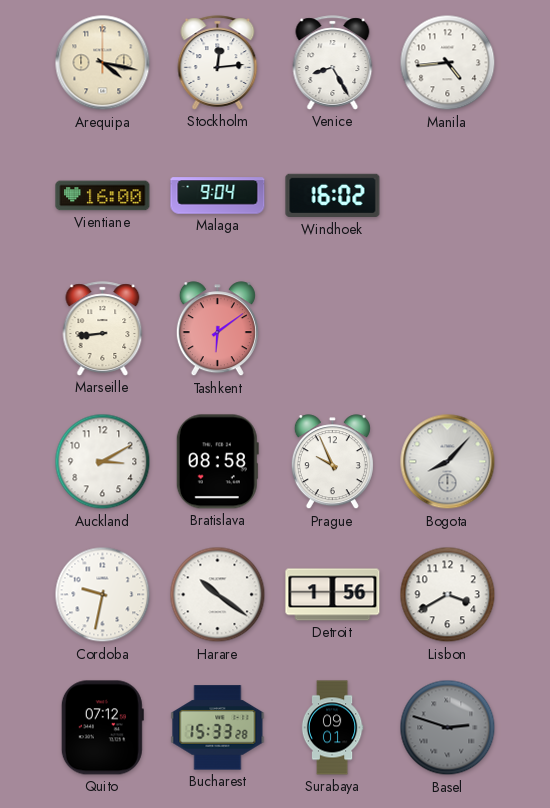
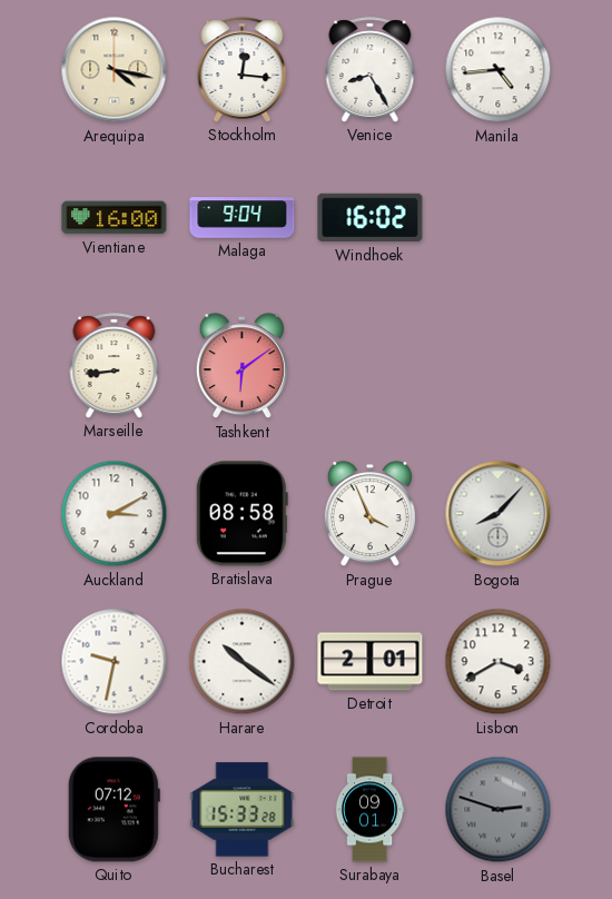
Stockholm: 12:14 -> 12:16
Prague: 9:56 -> 3:56
Detroit: 1:56 -> 2:01
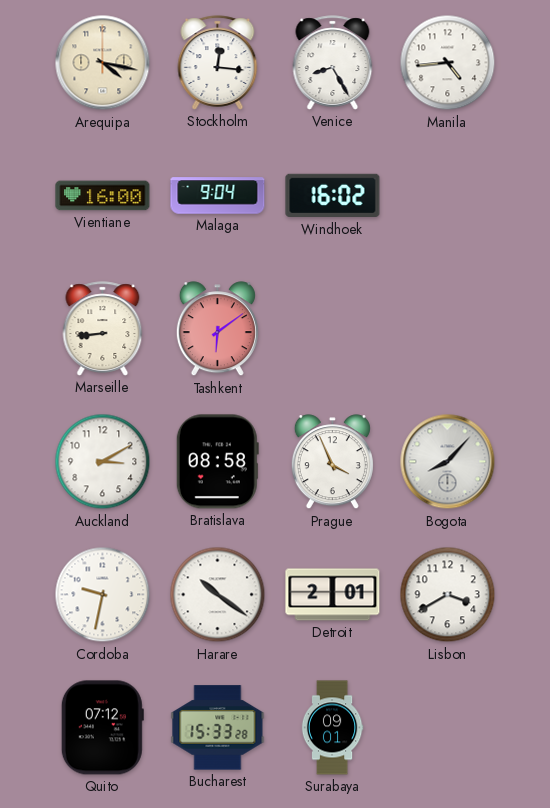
Basel: 2:48 -> none
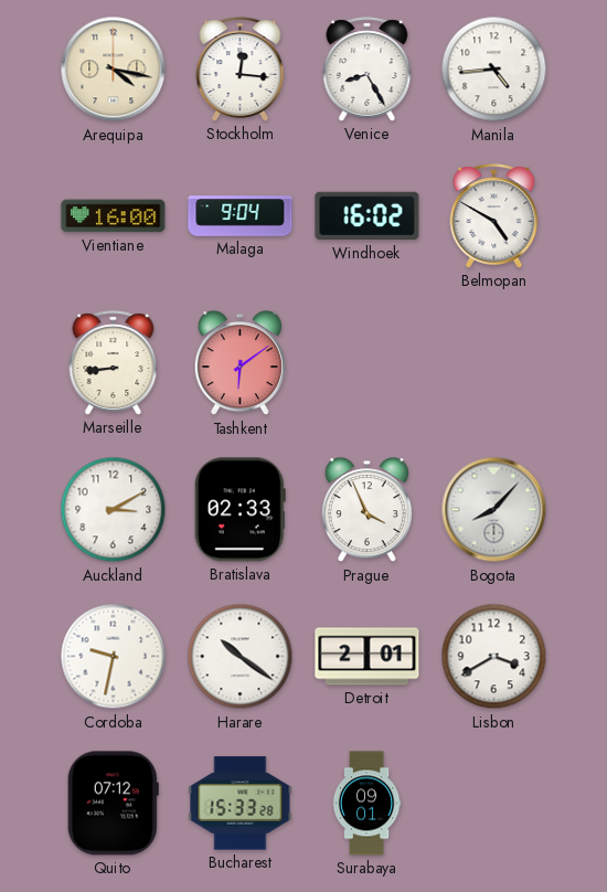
Belmopan: none -> 4:50
Bratislava: 08:58 -> 02:33
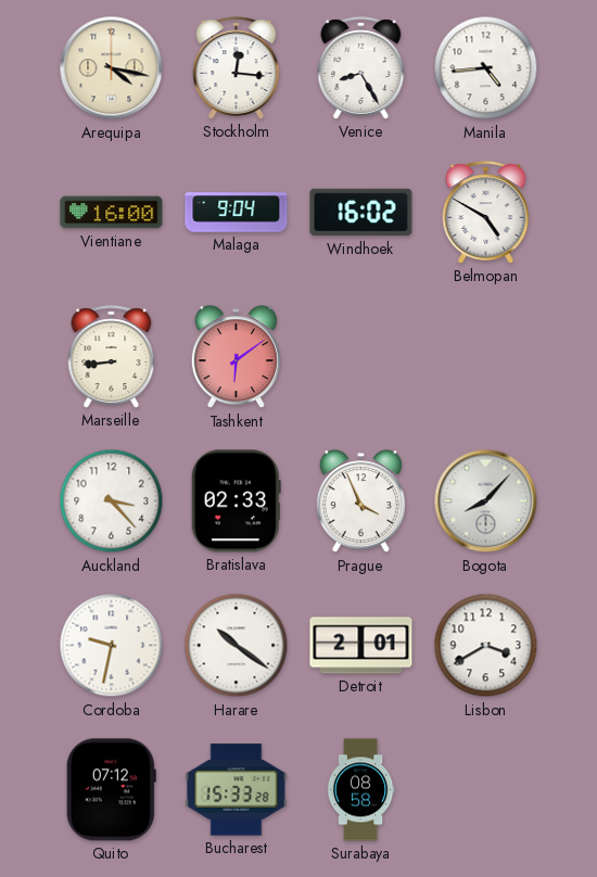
Auckland: 3:10 -> 3:23
Surabaya: 09:01 -> 08:58
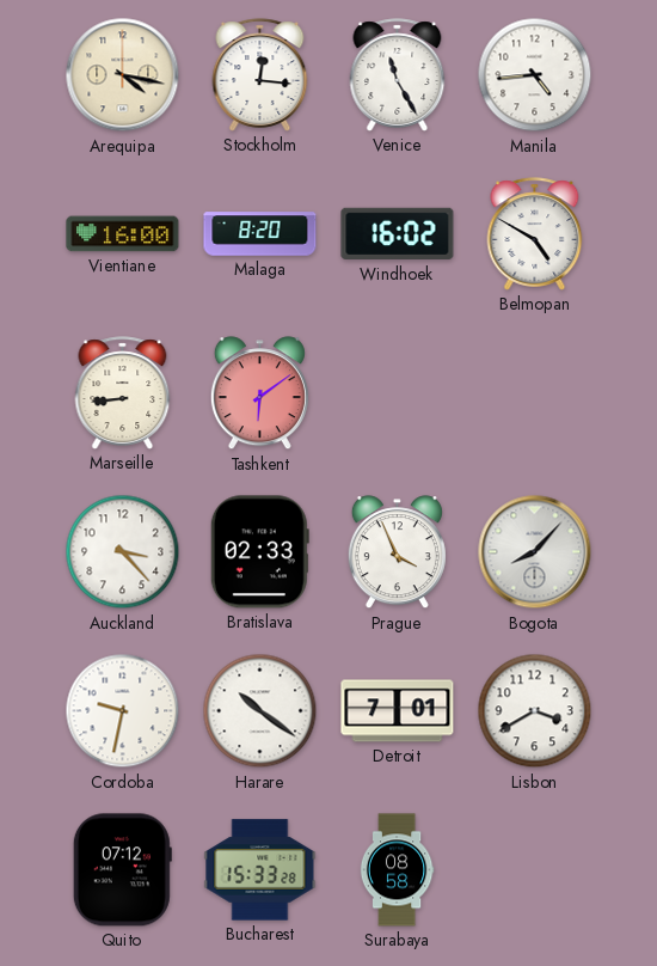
Venice: 8:25 -> 11:25
Malaga: 9:04 -> 8:20
Detroit: 2:01 -> 7:01
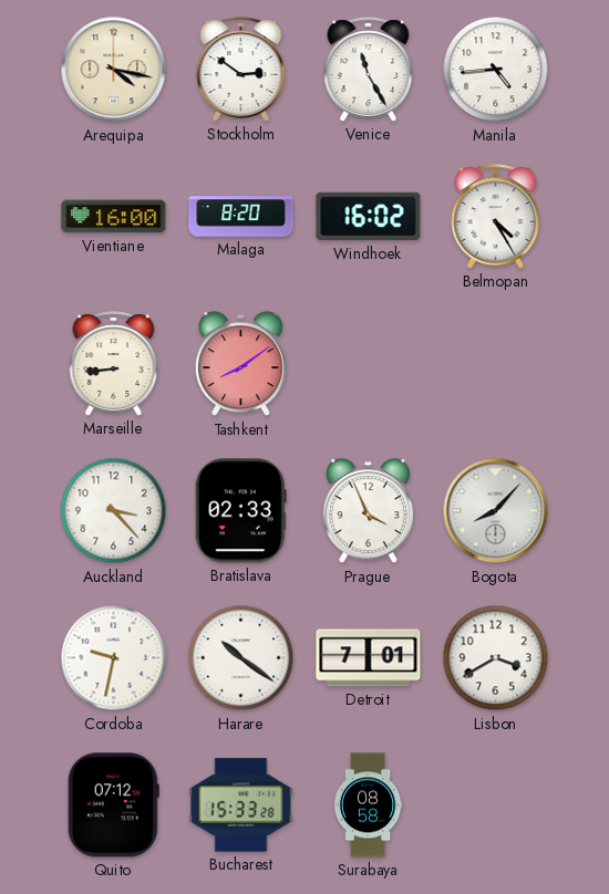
Stockholm: 12:16 -> 2:51
Belmopan: 4:50 -> 4:25
Tashkent: 6:09 -> 8:09
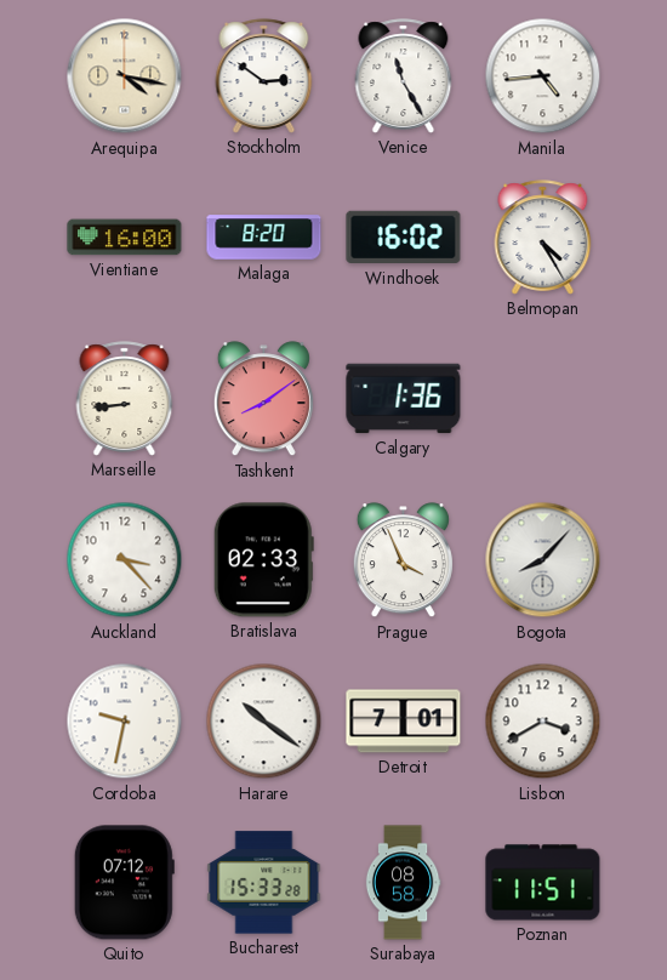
Calgary: none -> 1:36
Poznan: none -> 11:51
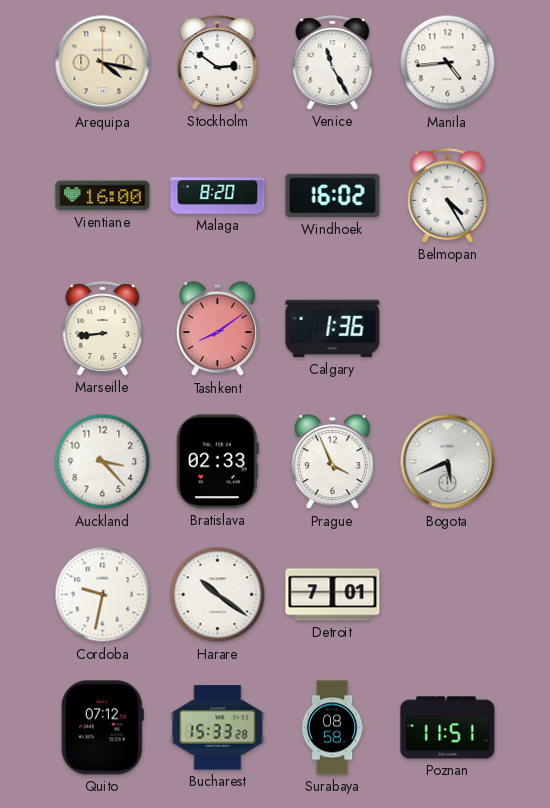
Bogota: 8:07 -> 5:41
Lisbon: 3:40 -> none
